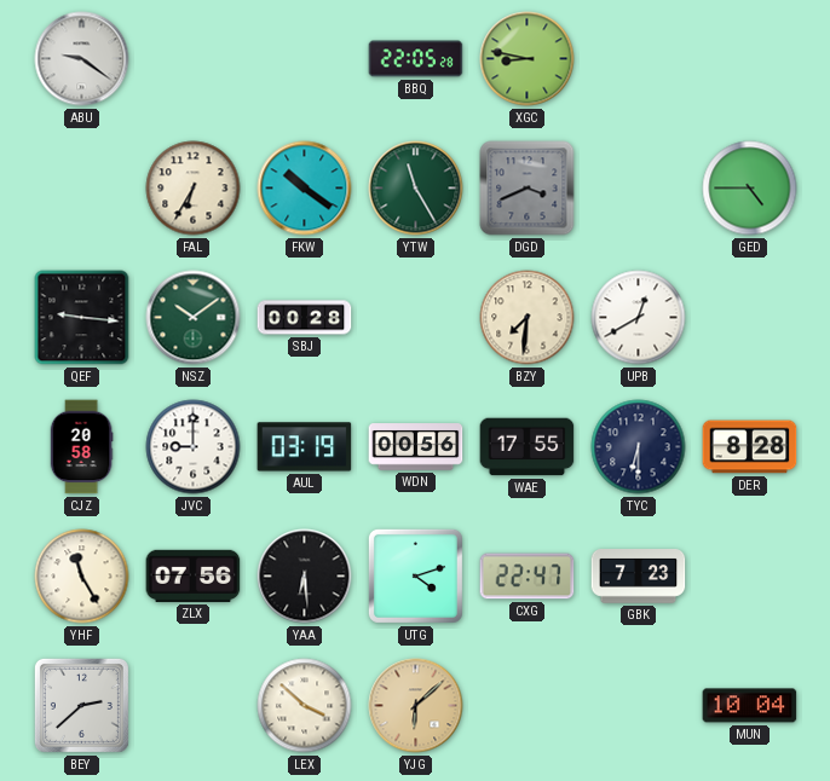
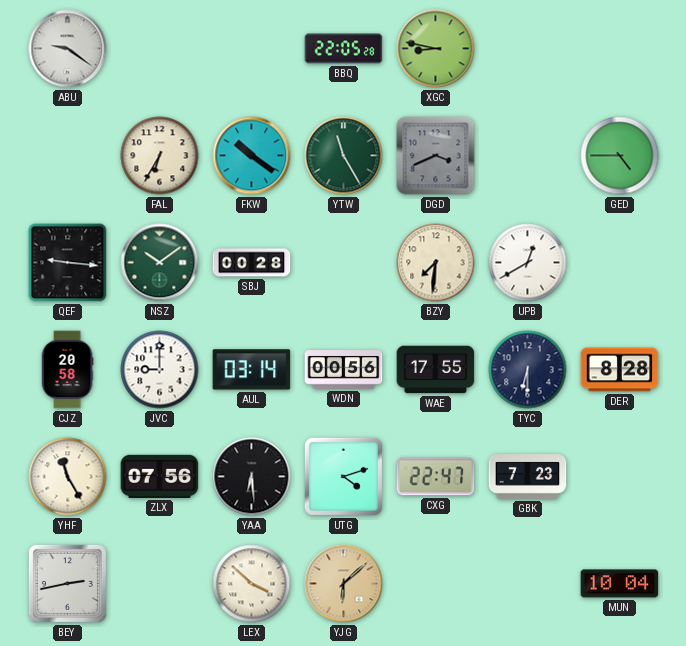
AUL: 03:19 -> 03:14
BEY: 2:38 -> 2:43
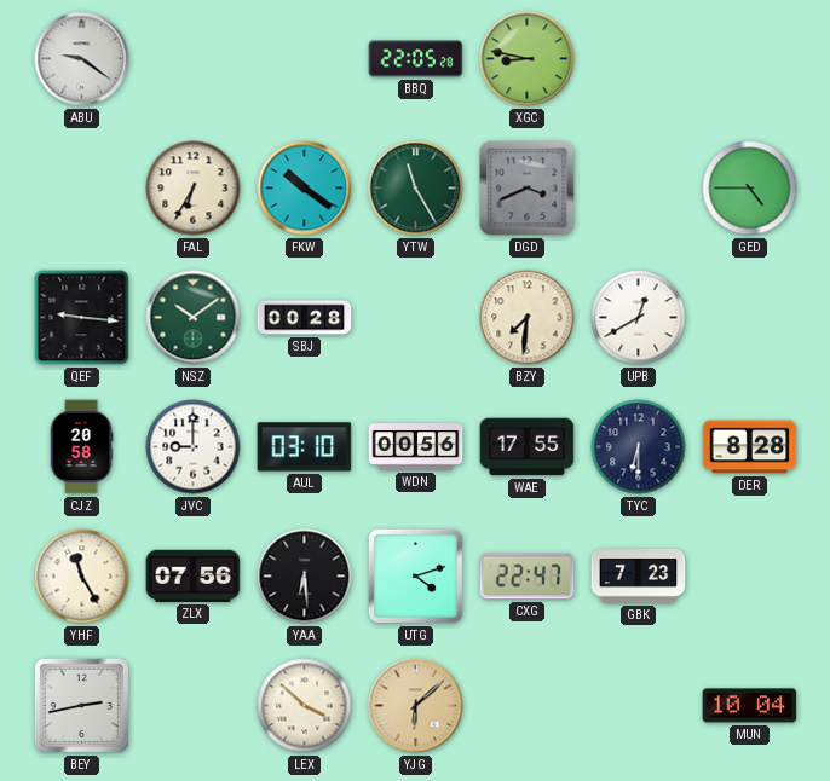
AUL: 03:14 -> 03:10
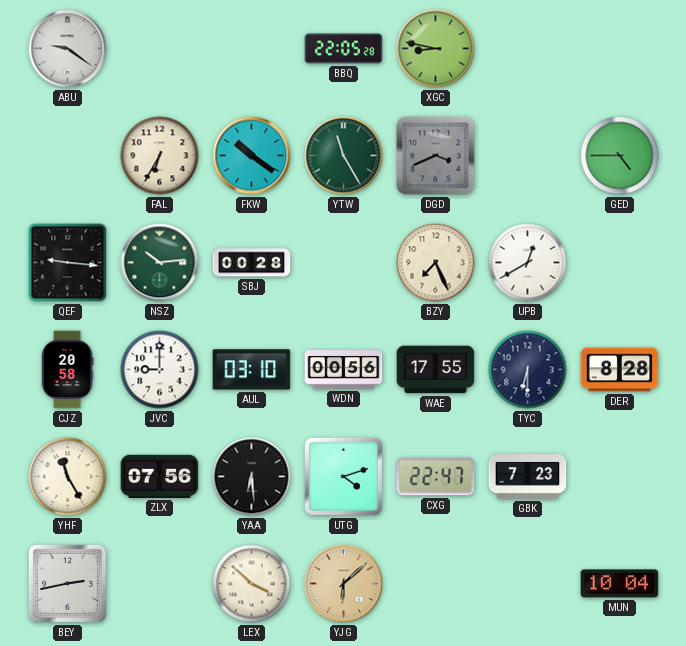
NSZ: 10:09 -> 10:14
BZY: 7:31 -> 7:26
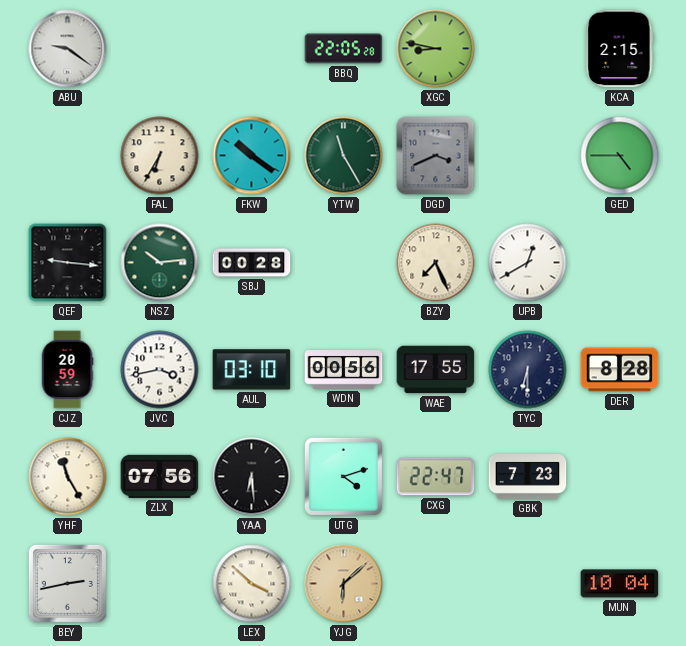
KCA: none -> 2:15
CJZ: 20:58 -> 20:59
JVC: 9:00 -> 3:43
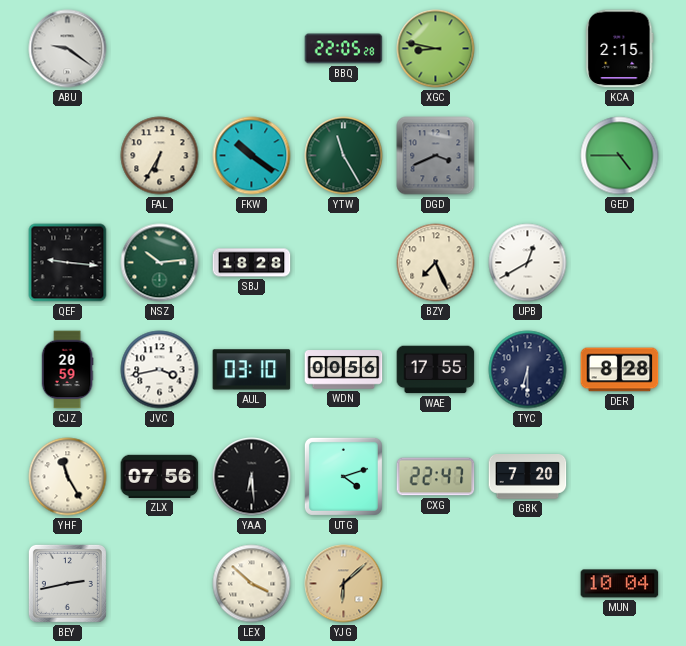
SBJ: 00:28 -> 18:28
GBK: 7:23 -> 7:20
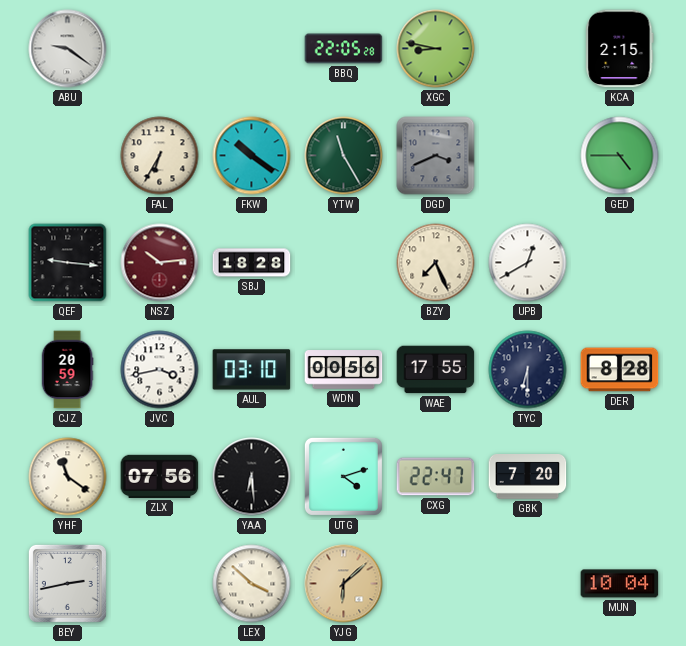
NSZ dial: green -> burgundy
YHF: 11:25 -> 11:21
